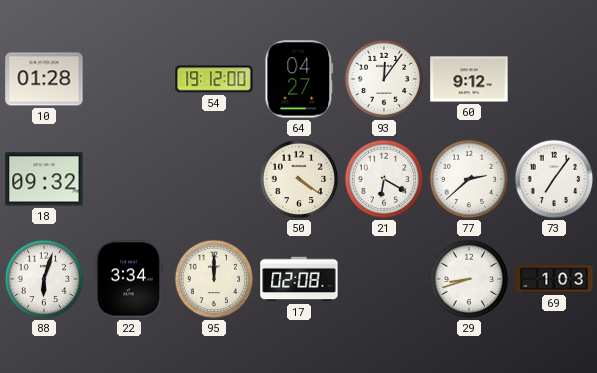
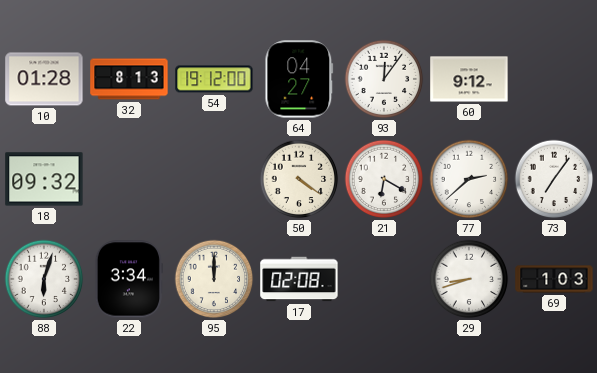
32: none -> 8:13
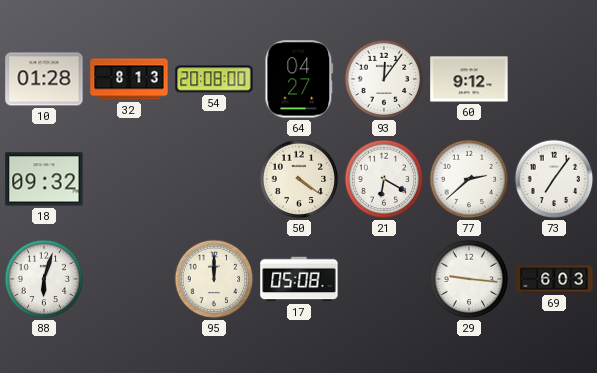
54: 19:12 -> 20:08
22: 3:34 -> none
17: 02:08 -> 05:08
29: 8:42 -> 9:16
69: 1:03 -> 6:03
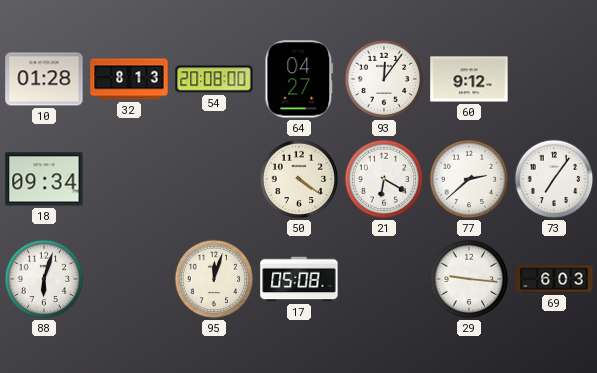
18: 09:32 -> 09:34
95: 12:00 -> 12:03
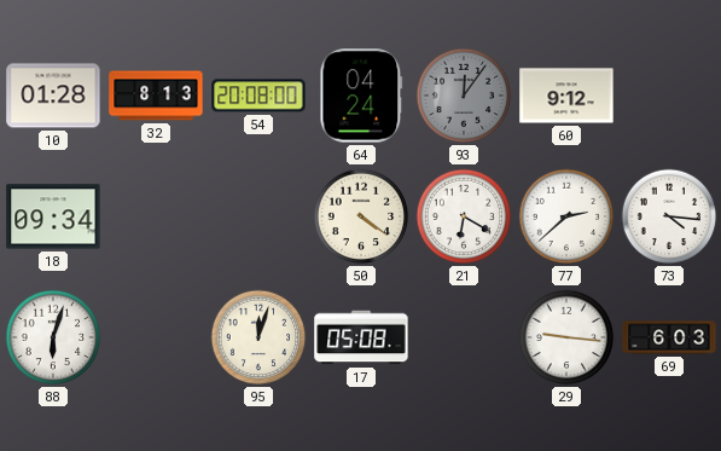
64: 04:27 -> 04:24
93 dial: white -> grey
73: 7:06 -> 4:16
